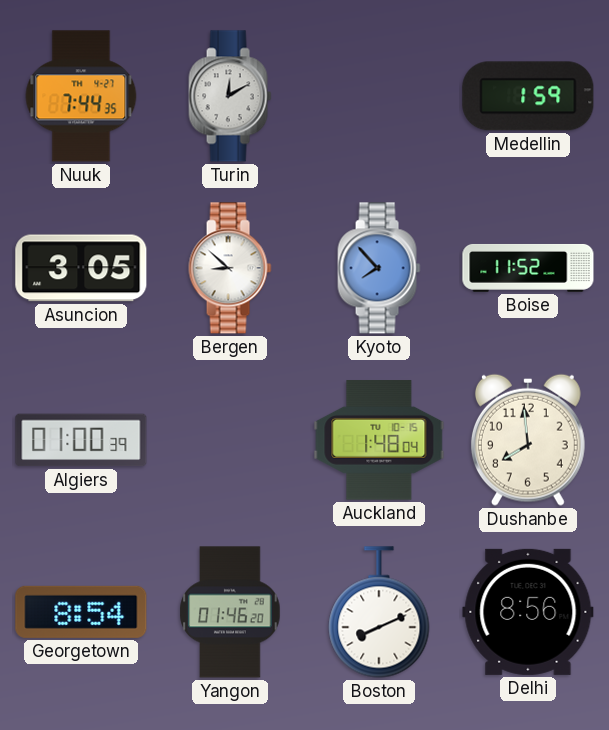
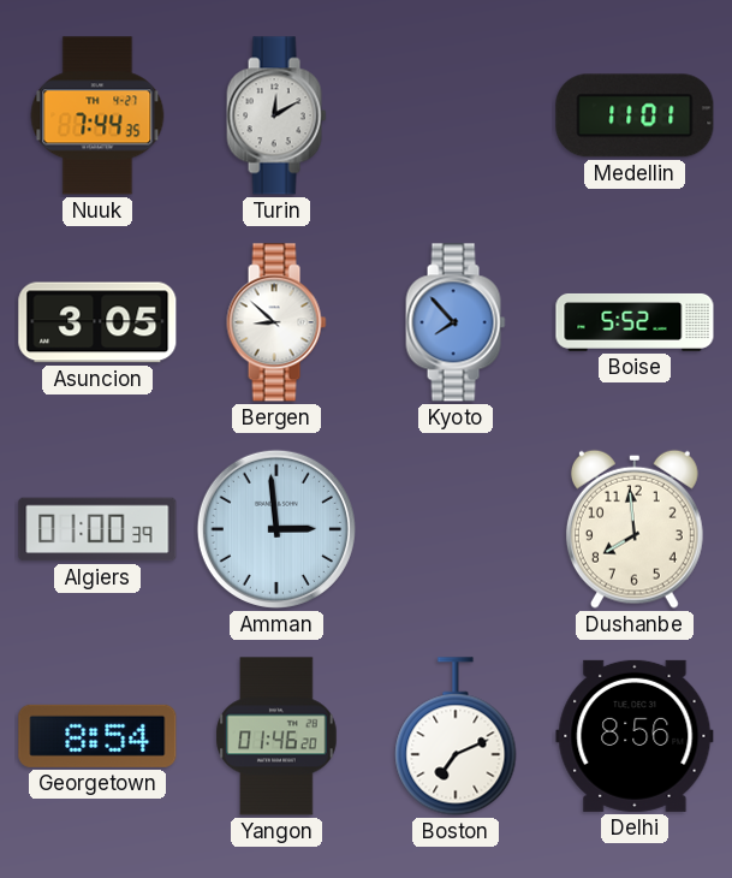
Medellin: 1:59 -> 11:01
Boise: 11:52 -> 5:52
Amman: none -> 2:59
Auckland: 1:48 -> none
Boston: 8:11 -> 7:11
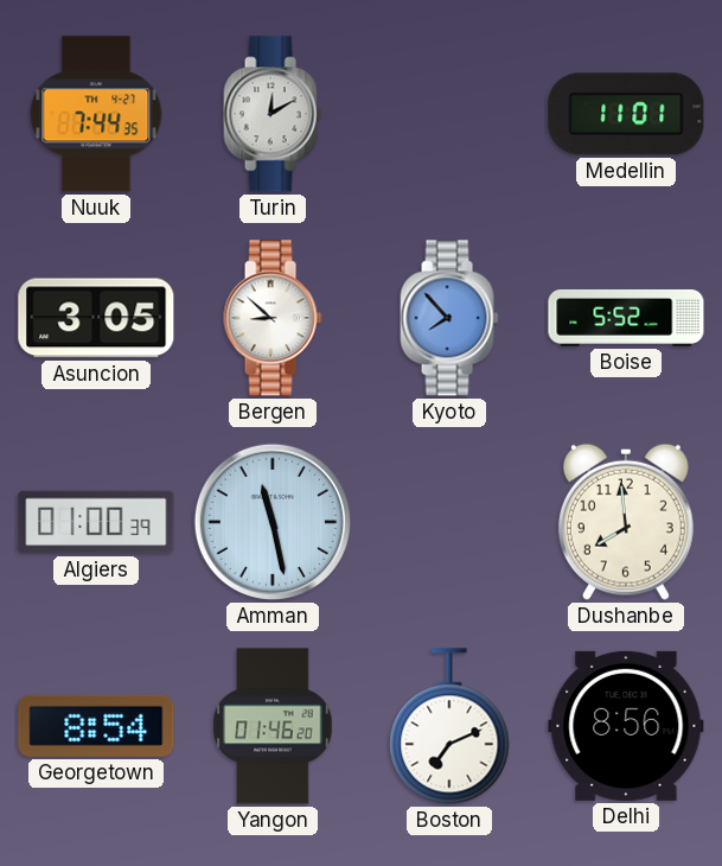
Amman: 2:59 -> 11:28
